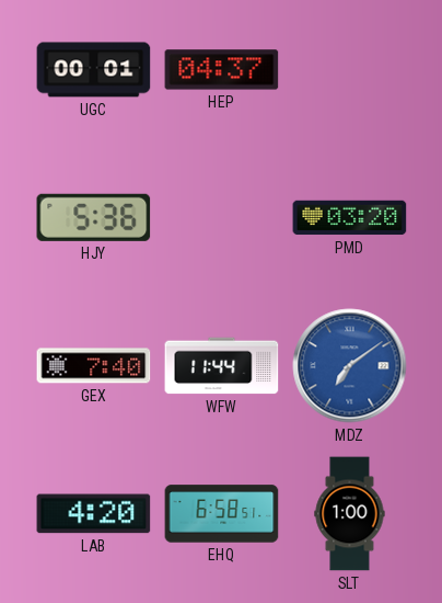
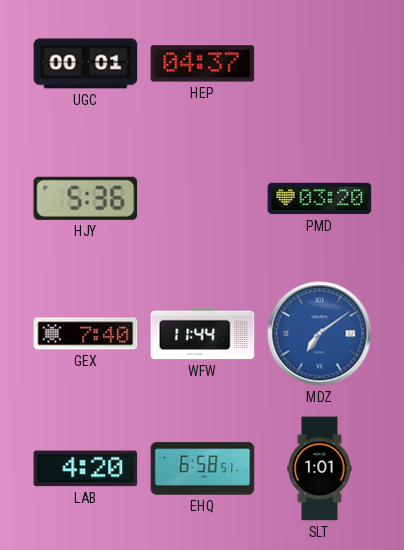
SLT: 1:00 -> 1:01
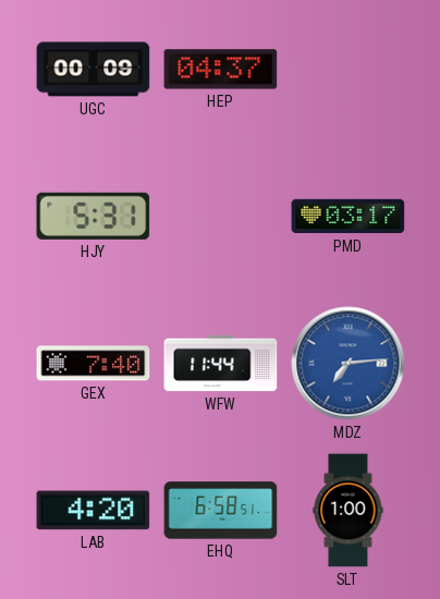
UGC: 00:01 -> 00:09
HJY: 5:36 -> 5:31
PMD: 03:20 -> 03:17
MDZ: 7:09 -> 7:14
SLT: 1:01 -> 1:00
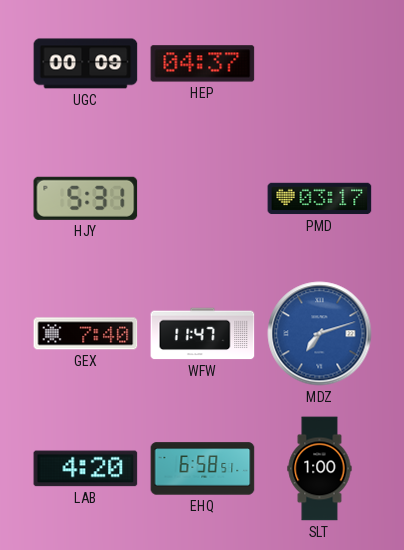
WFW: 11:44 -> 11:47
MDZ: 7:14 -> 7:12
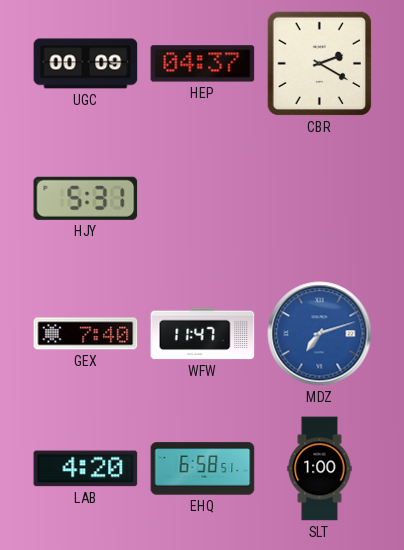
CBR: none -> 2:20
PMD: 03:17 -> none
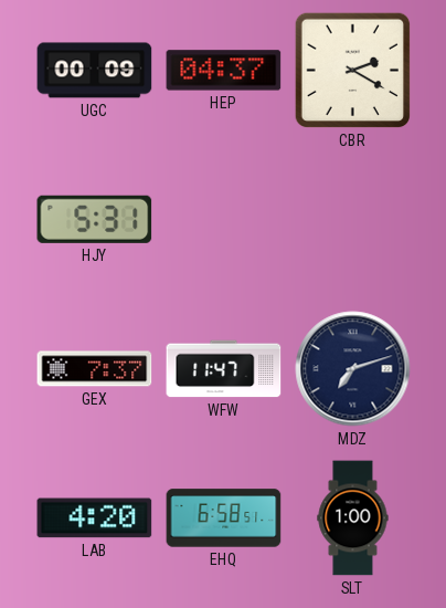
GEX: 7:40 -> 7:37
MDZ dial: blue -> navy
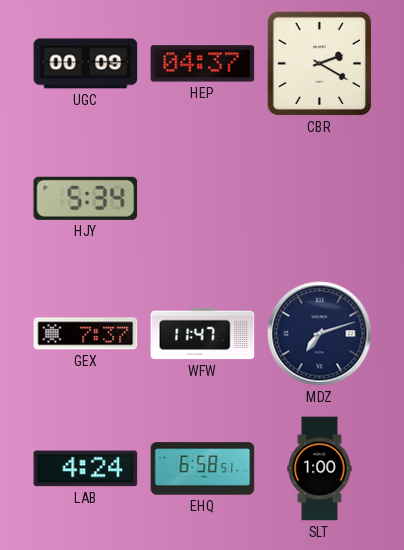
HJY: 5:31 -> 5:34
LAB: 4:20 -> 4:24
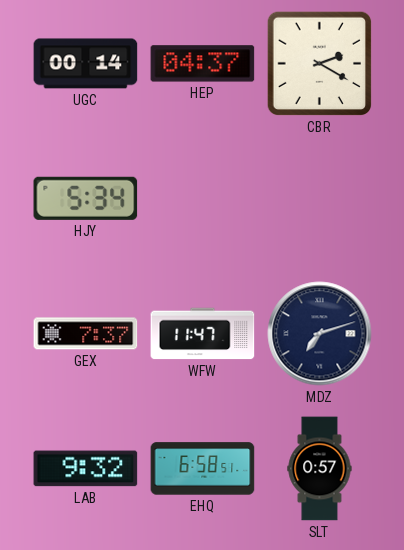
UGC: 00:09 -> 00:14
LAB: 4:24 -> 9:32
SLT: 1:00 -> 0:57
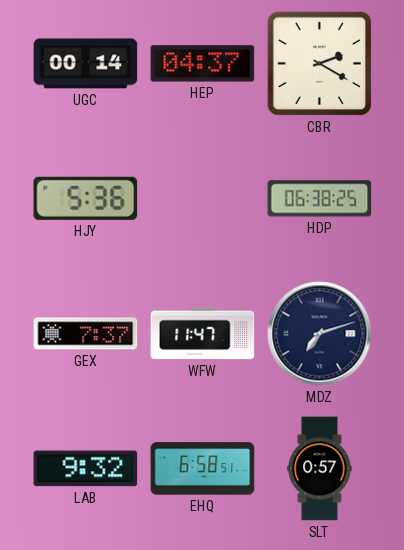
HJY: 5:34 -> 5:36
HDP: none -> 06:38
